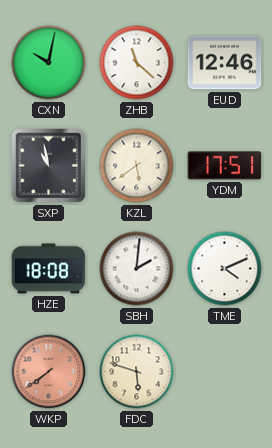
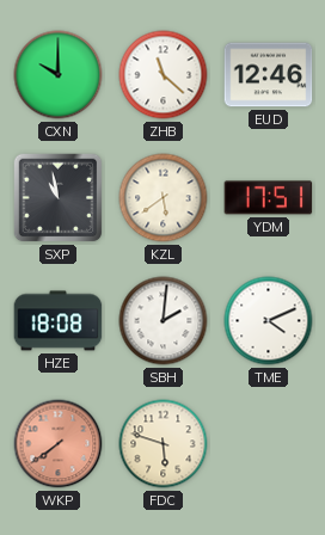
CXN: 10:02 -> 10:00
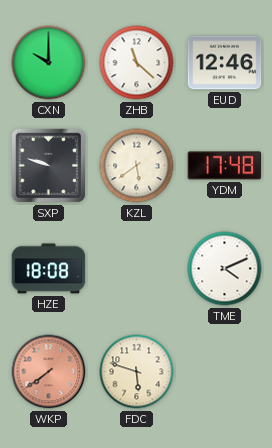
SXP: 10:58 -> 9:48
YDM: 17:51 -> 17:48
SBH: 2:01 -> none
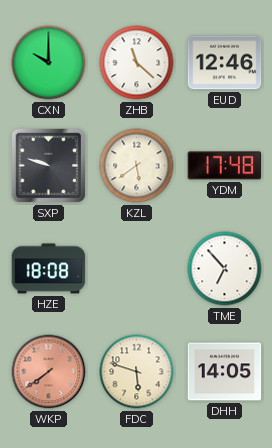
TME: 4:11 -> 6:53
DHH: none -> 14:05
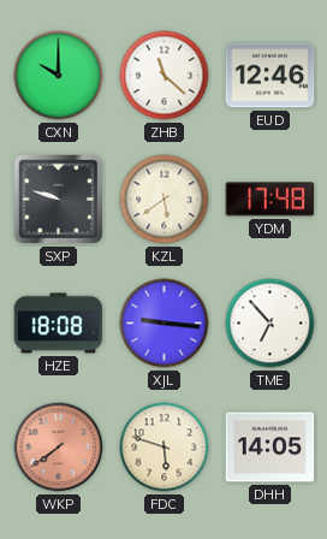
XJL: none -> 9:16
